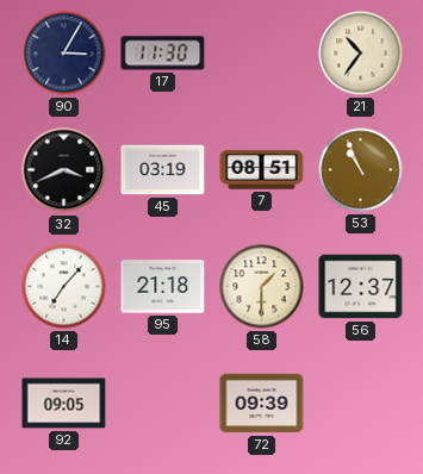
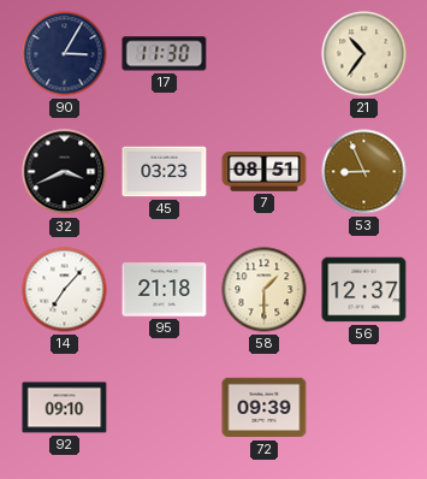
45: 03:19 -> 03:23
53: 10:56 -> 8:56
92: 09:05 -> 09:10
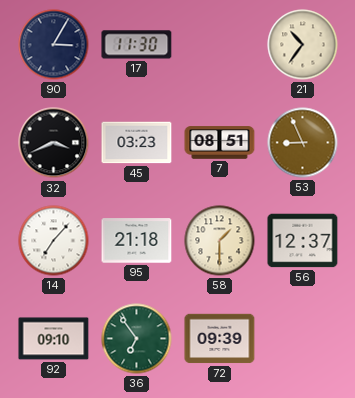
36: none -> 6:54
